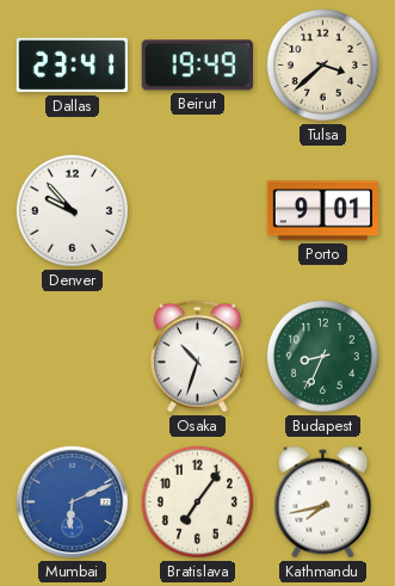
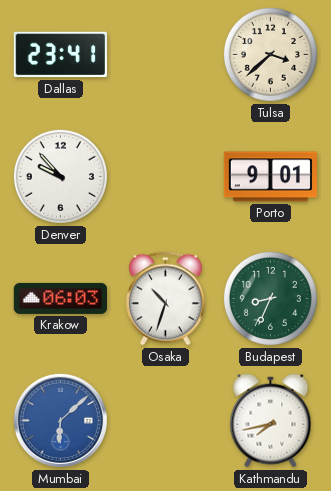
Beirut: 19:49 -> none
Krakow: none -> 06:03
Mumbai: 6:11 -> 6:08
Bratislava: 7:06 -> none
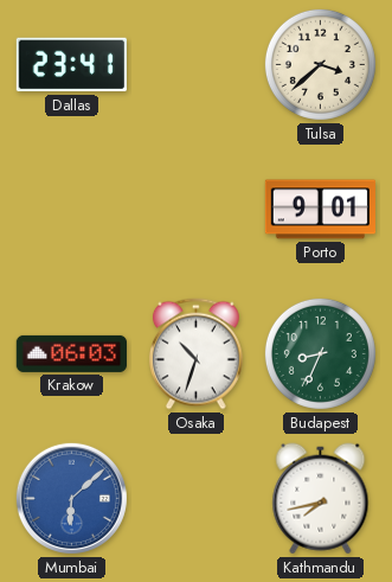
Denver: 9:53 -> none
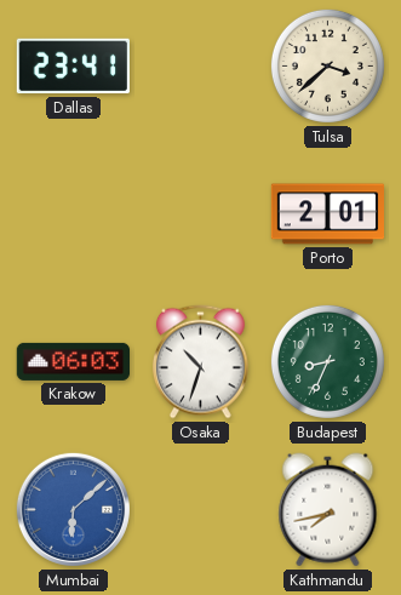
Porto: 9:01 -> 2:01
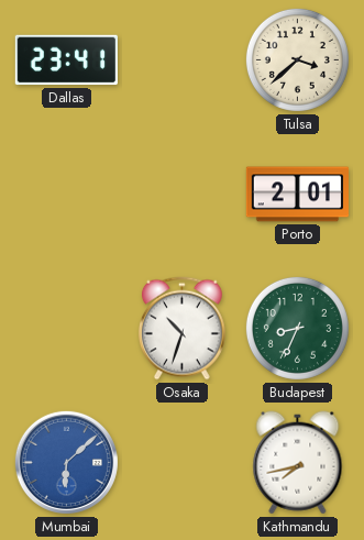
Krakow: 06:03 -> none
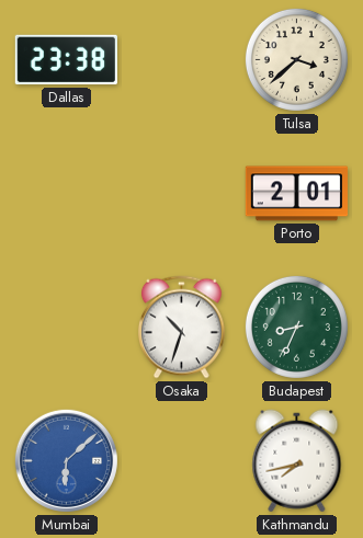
Dallas: 23:41 -> 23:38
